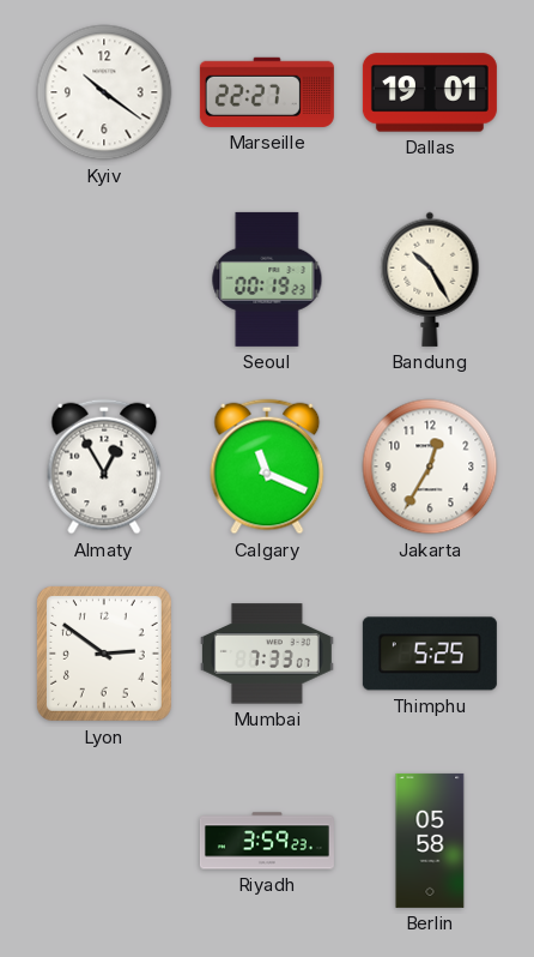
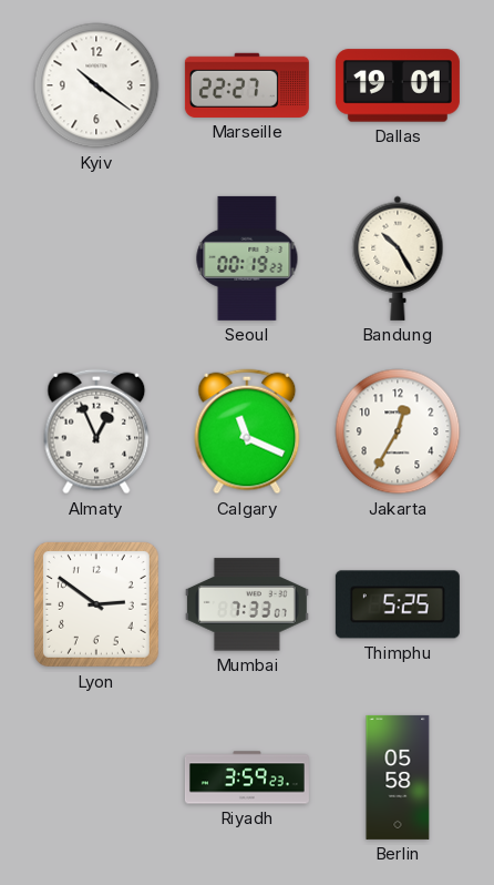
Almaty: 12:55 -> 12:56
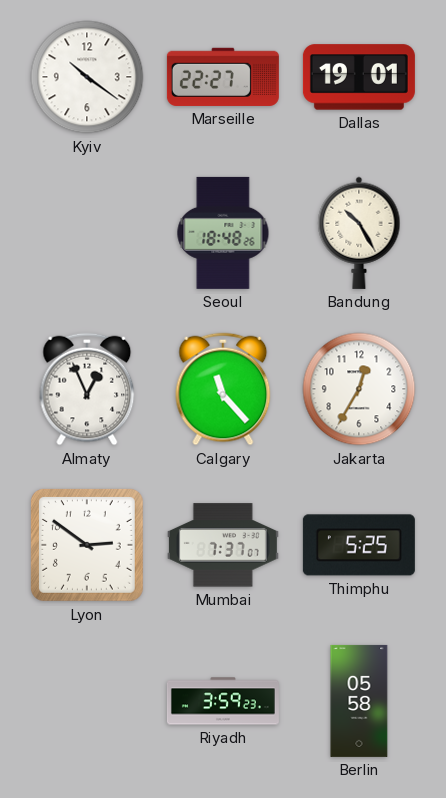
Seoul: 00:19 -> 18:48
Calgary: 11:19 -> 11:23
Mumbai: 7:33 -> 7:37
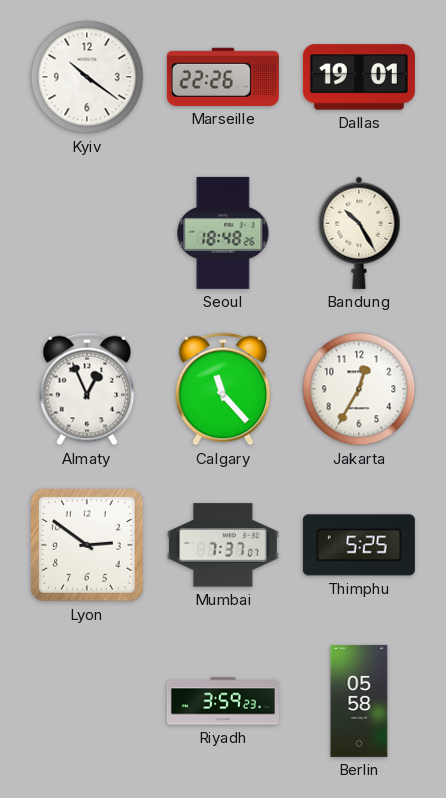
Marseille: 22:27 -> 22:26
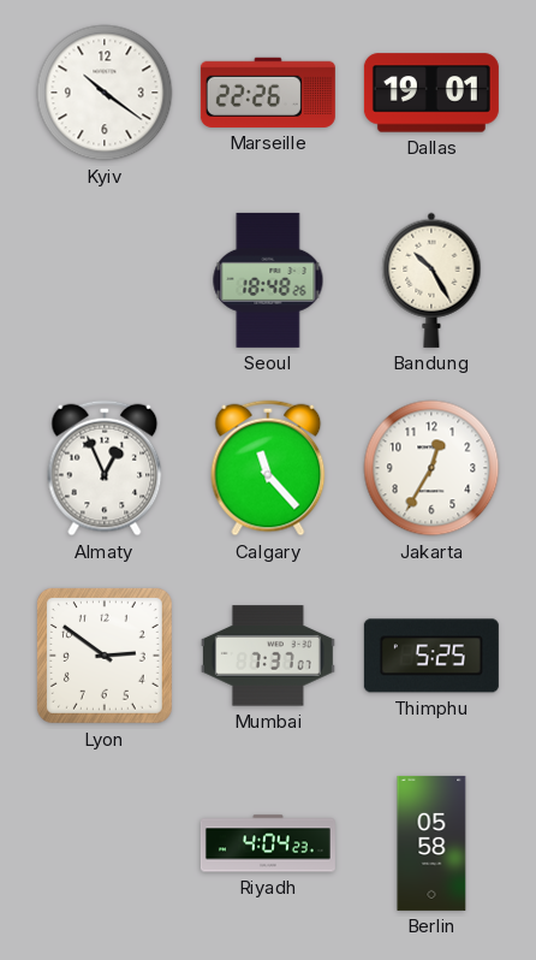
Riyadh: 3:59 -> 4:04
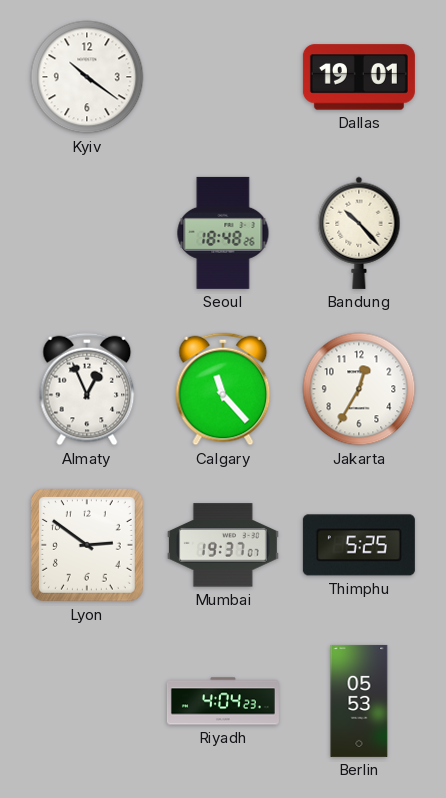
Marseille: 22:26 -> none
Bandung: 10:25 -> 10:23
Mumbai: 7:37 -> 19:37
Berlin: 05:58 -> 05:53
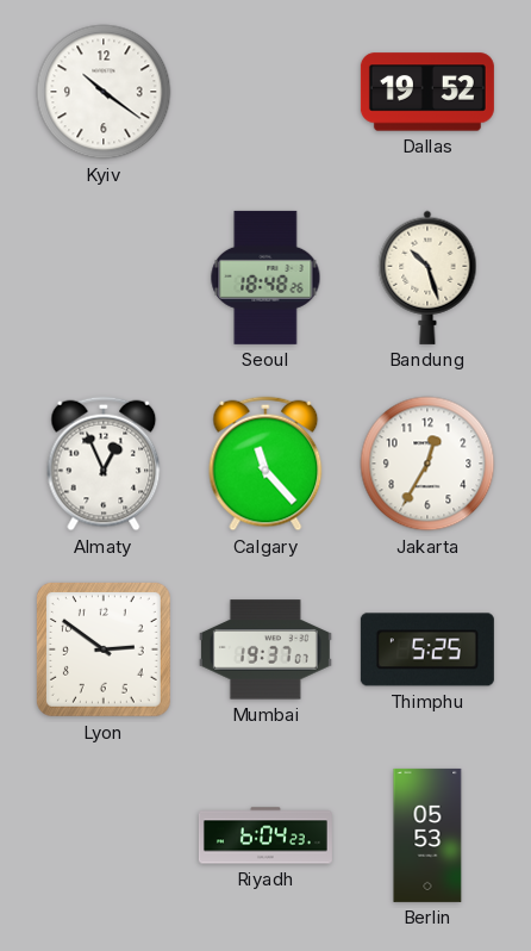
Dallas: 19:01 -> 19:52
Bandung: 10:23 -> 10:27
Riyadh: 4:04 -> 6:04
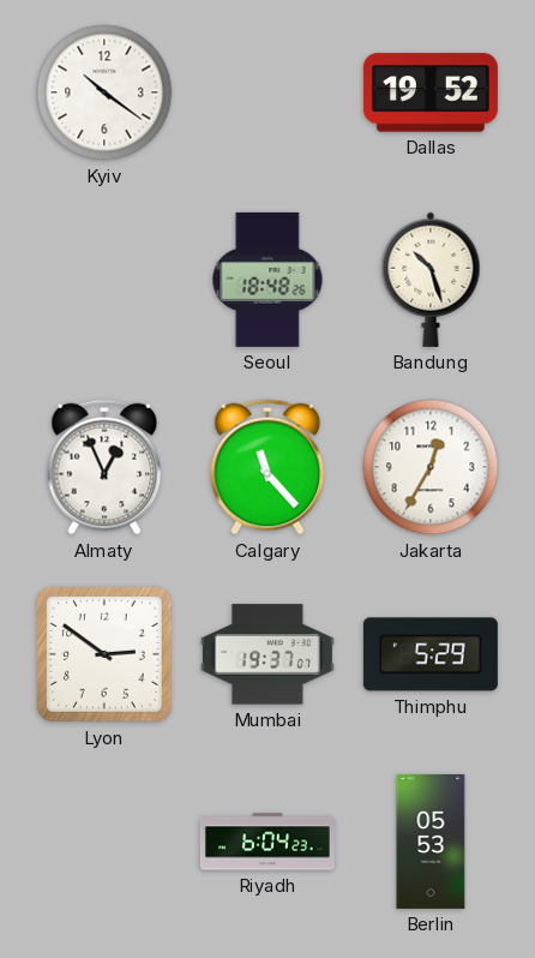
Thimphu: 5:25 -> 5:29
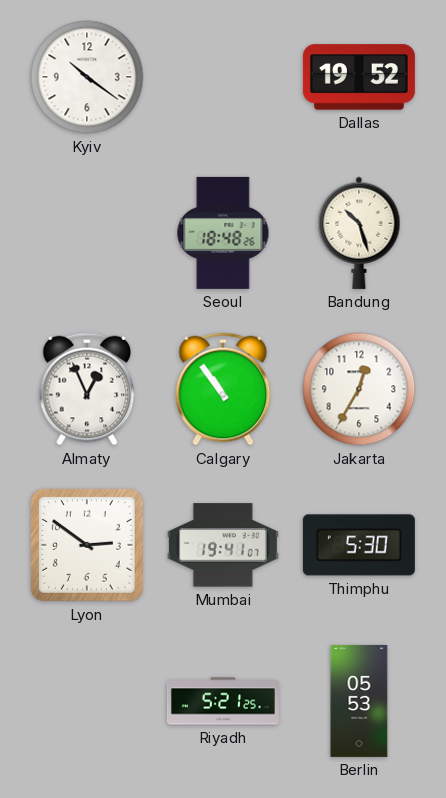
Calgary: 11:23 -> 10:54
Mumbai: 19:37 -> 19:41
Thimphu: 5:29 -> 5:30
Riyadh: 6:04 -> 5:21
